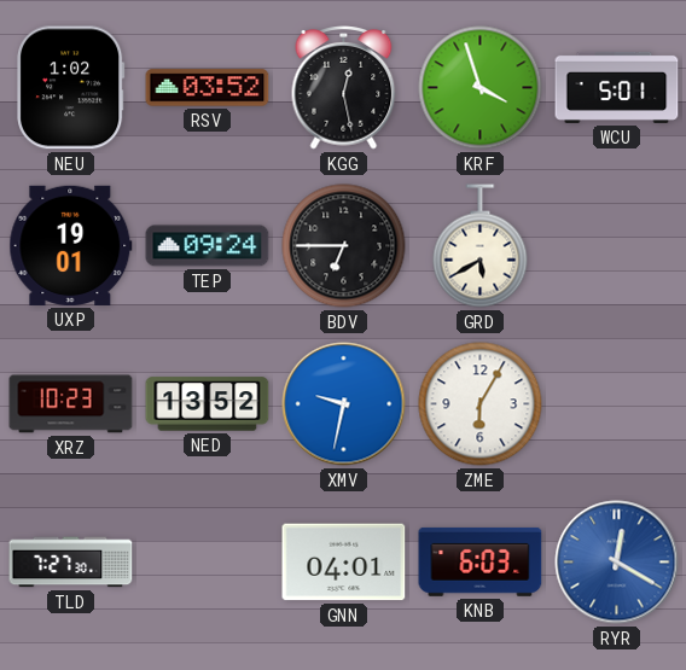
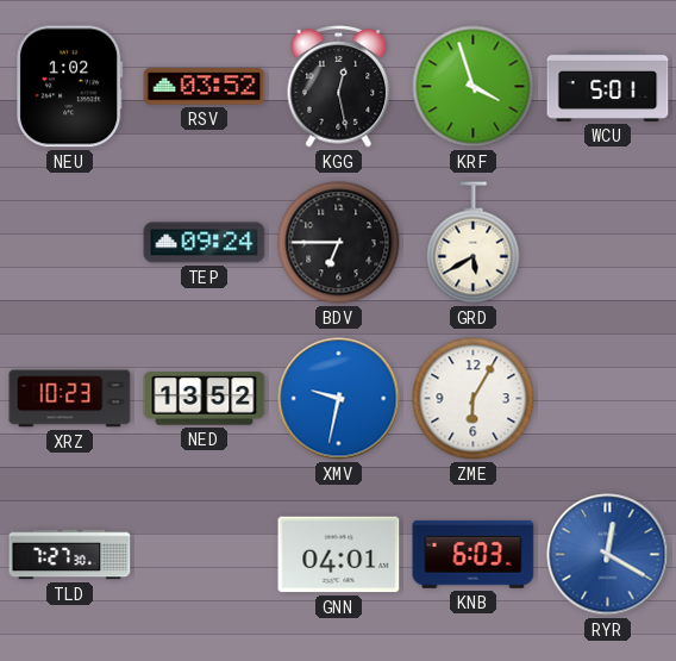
UXP: 19:01 -> none
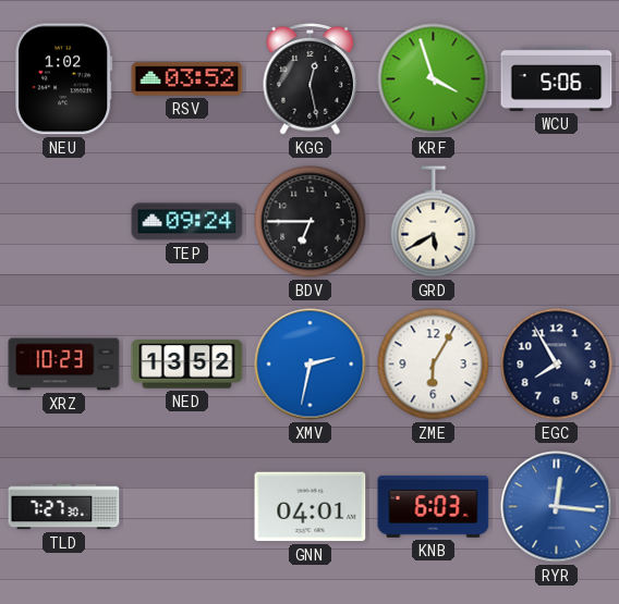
WCU: 5:01 -> 5:06
XMV: 9:32 -> 2:32
EGC: none -> 7:55
RYR: 12:20 -> 12:16
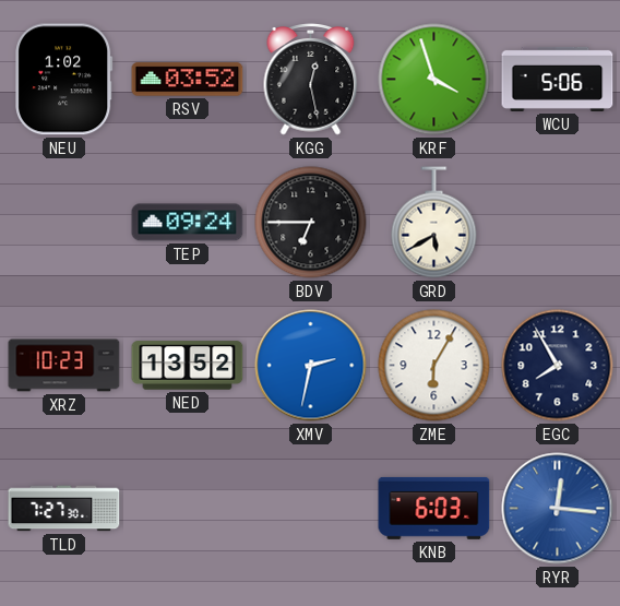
GNN: 04:01 -> none
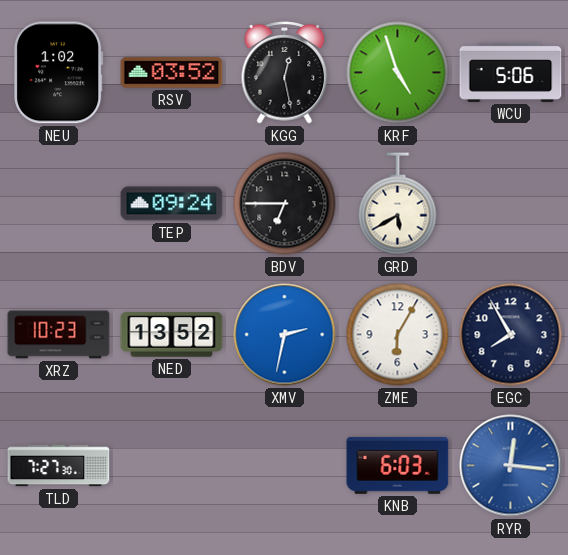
KRF: 3:57 -> 4:57
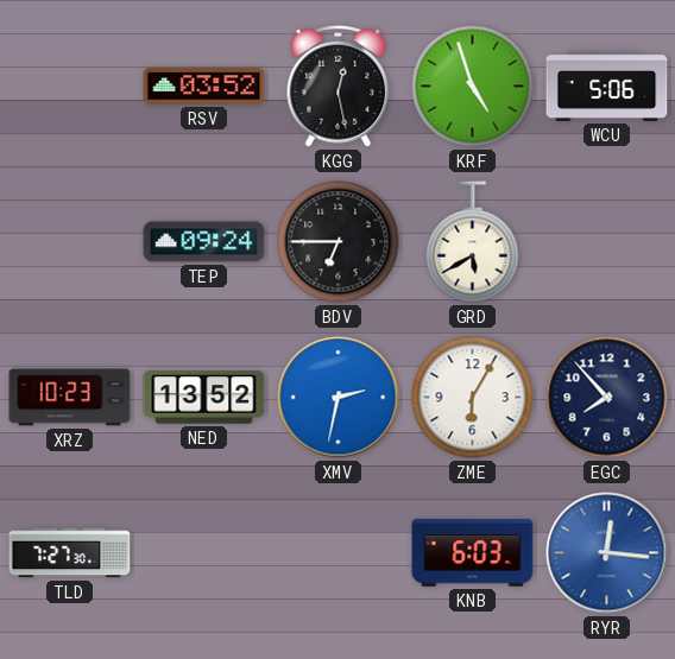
NEU: 1:02 -> none
EGC: 7:55 -> 7:53
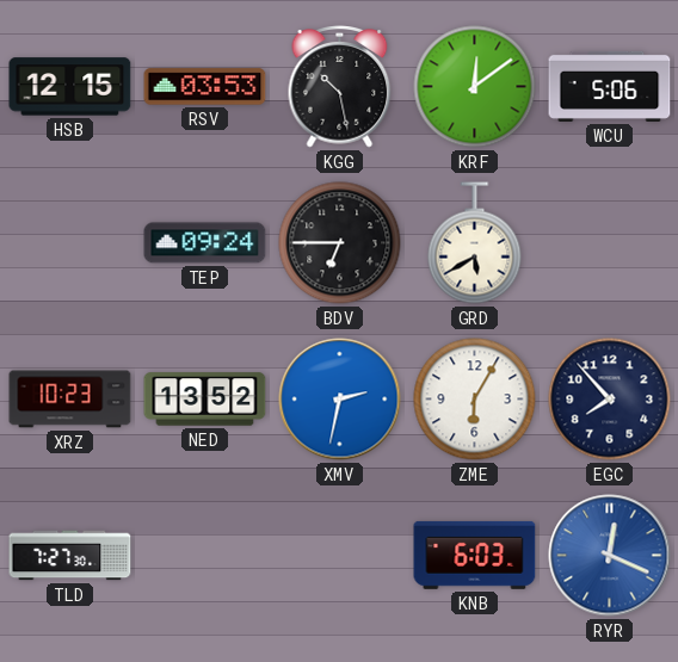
HSB: none -> 12:15
RSV: 03:52 -> 03:53
KGG: 12:28 -> 10:28
KRF: 4:57 -> 12:09
RYR: 12:16 -> 12:19
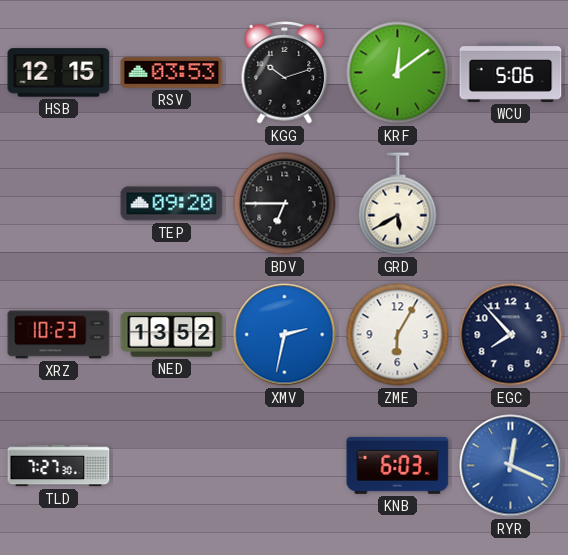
KGG: 10:28 -> 10:12
TEP: 09:24 -> 09:20
